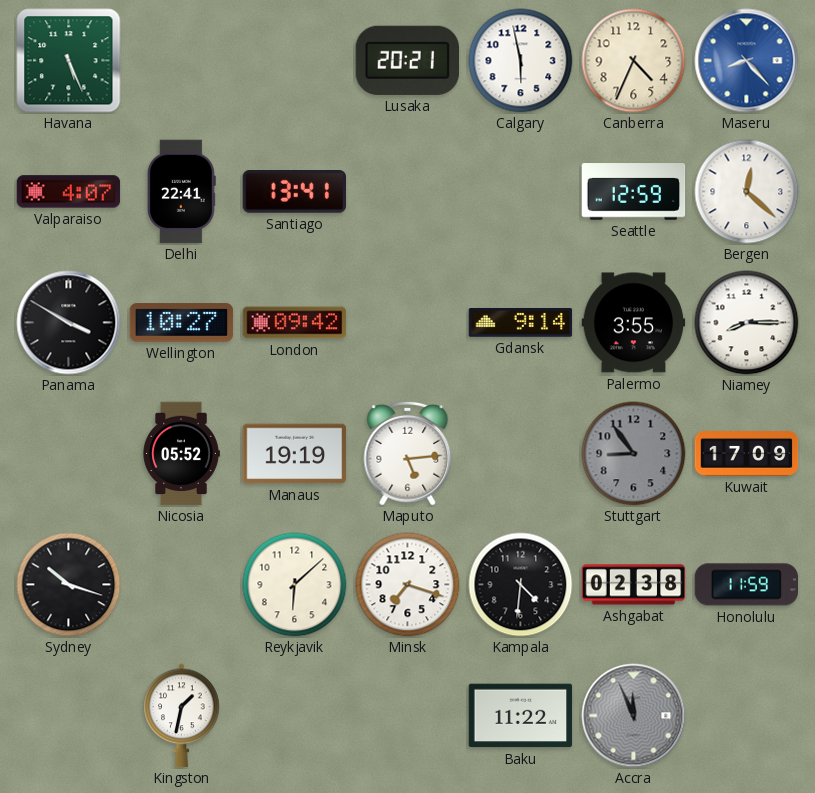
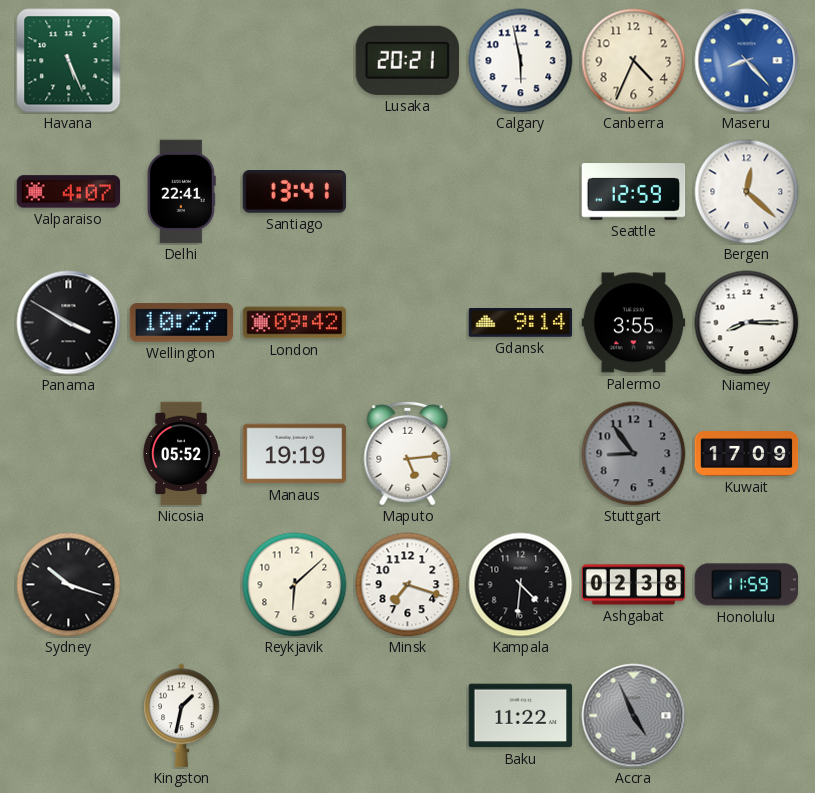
Accra: 11:56 -> 4:56
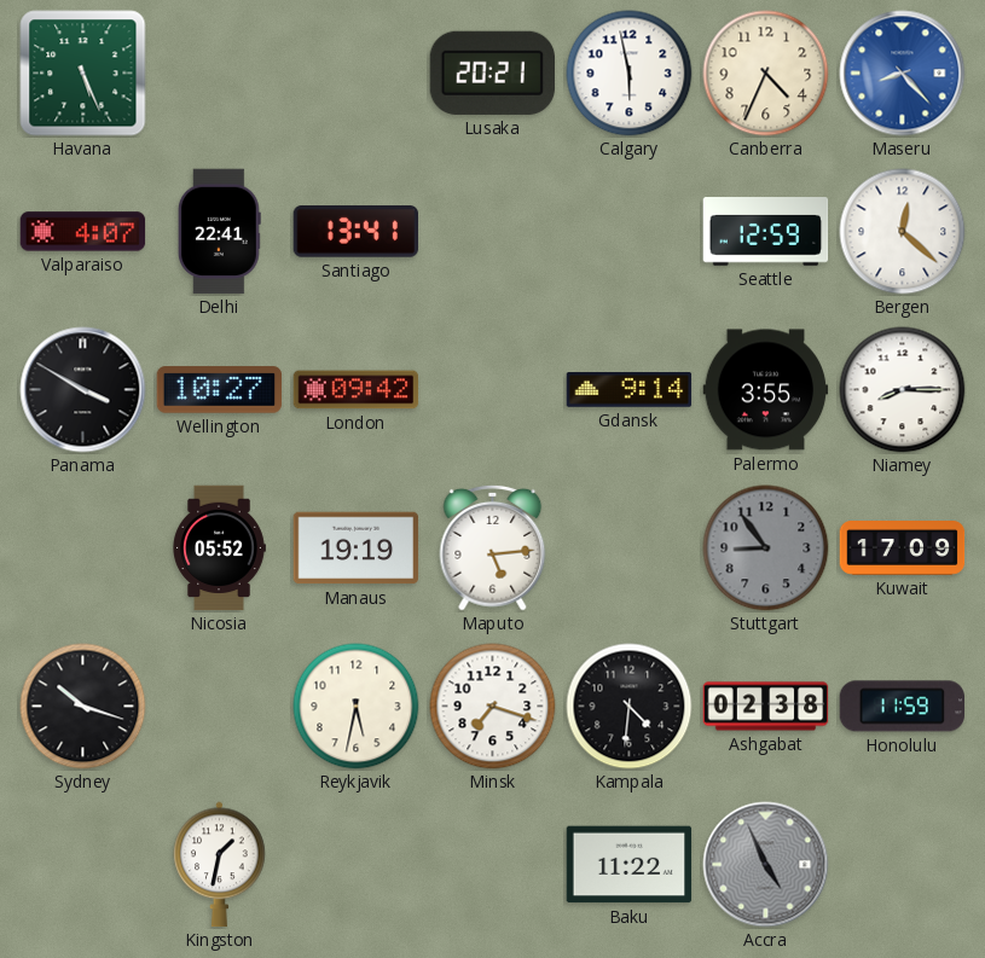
Reykjavik: 6:08 -> 5:32
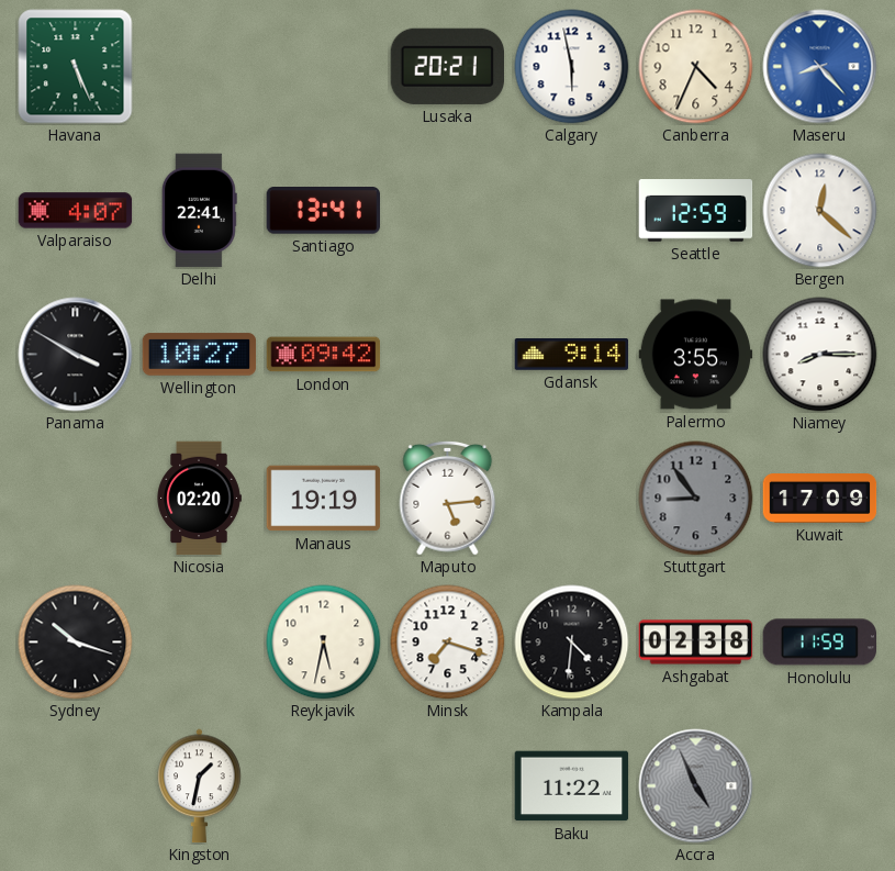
Nicosia: 05:52 -> 02:20
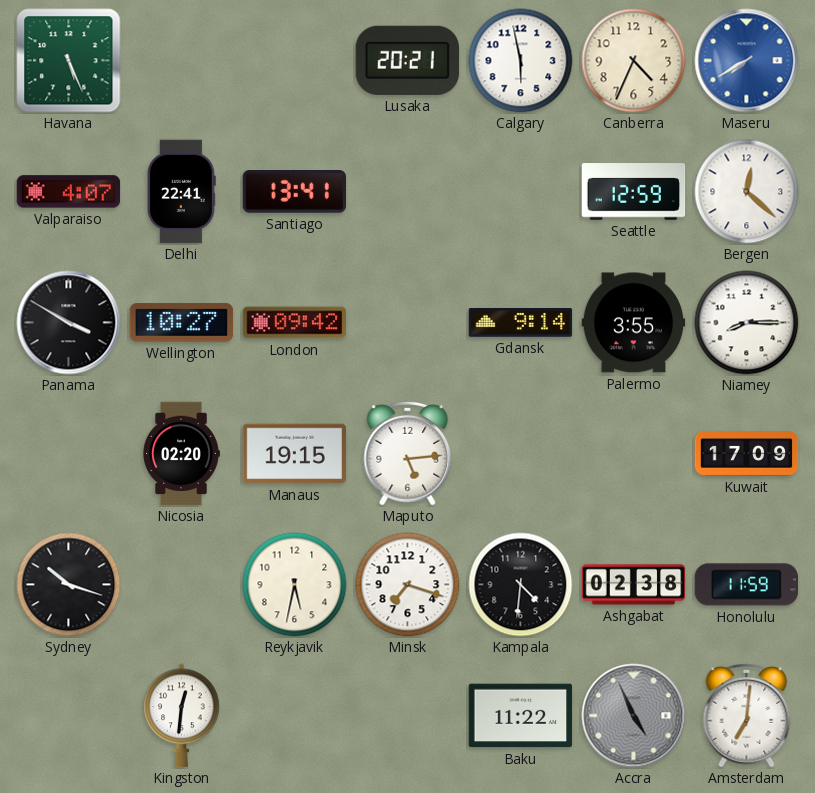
Maseru: 8:23 -> 7:40
Manaus: 19:19 -> 19:15
Stuttgart: 8:54 -> none
Kingston: 1:32 -> 12:31
Amsterdam: none -> 7:01
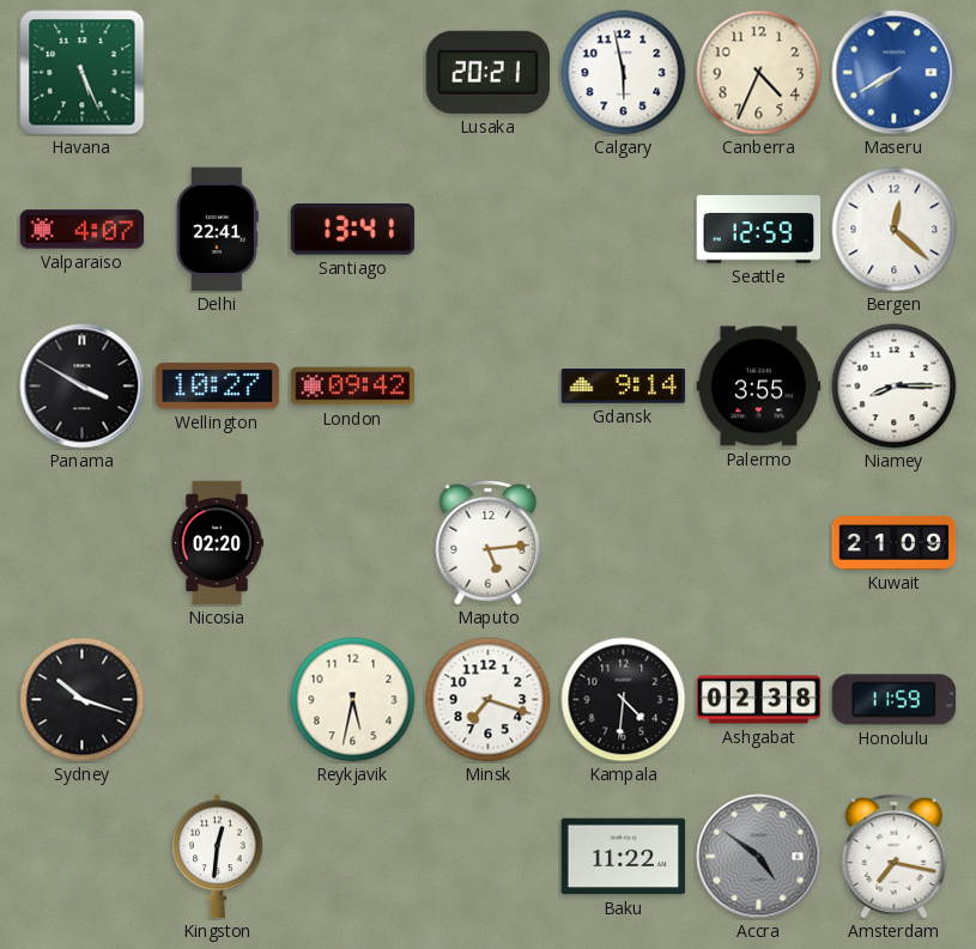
Manaus: 19:15 -> none
Kuwait: 17:09 -> 21:09
Accra: 4:56 -> 4:51
Amsterdam: 7:01 -> 7:17
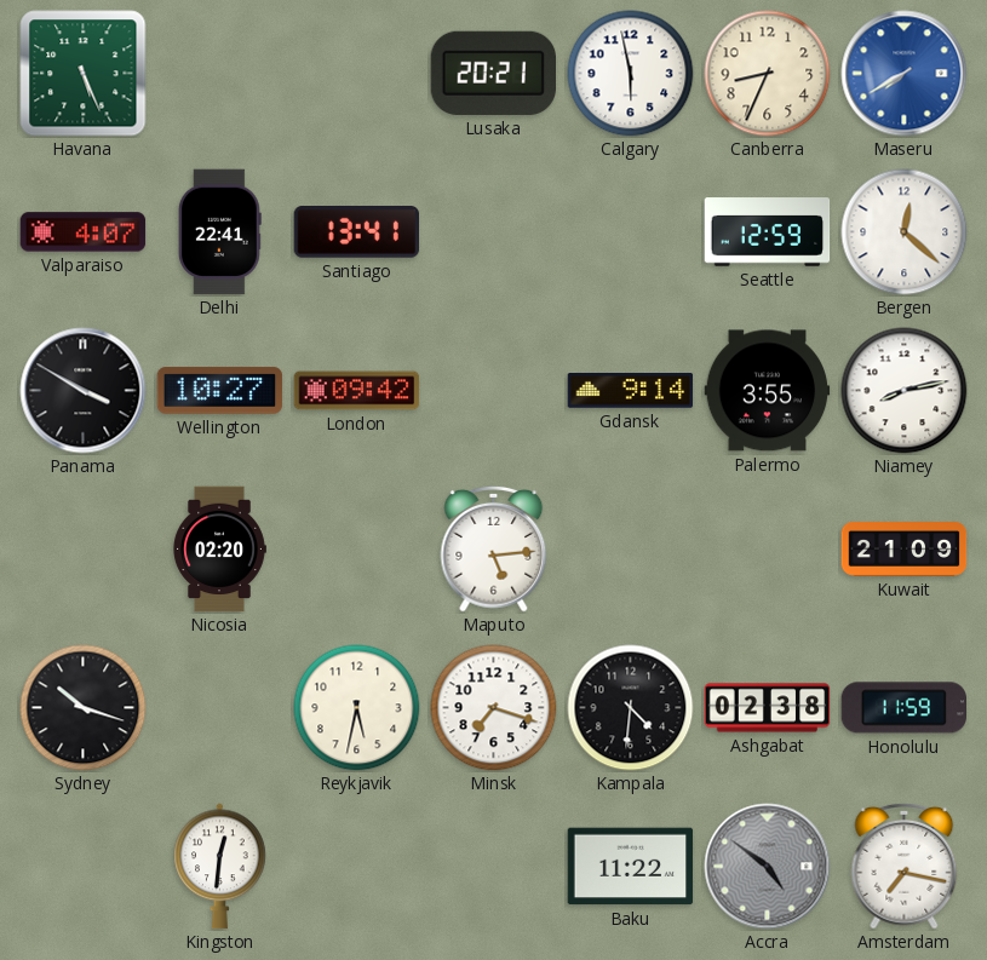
Canberra: 4:34 -> 8:34
Niamey: 8:15 -> 8:13
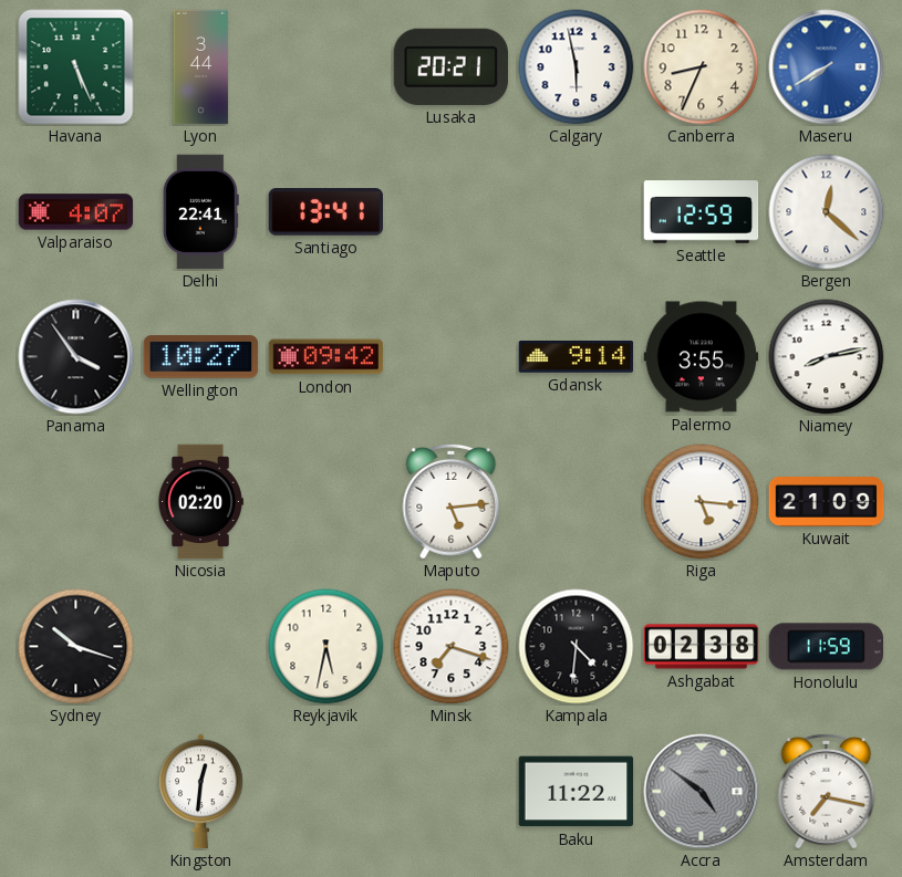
Lyon: none -> 3:44
Panama: 3:50 -> 3:54
Riga: none -> 5:16
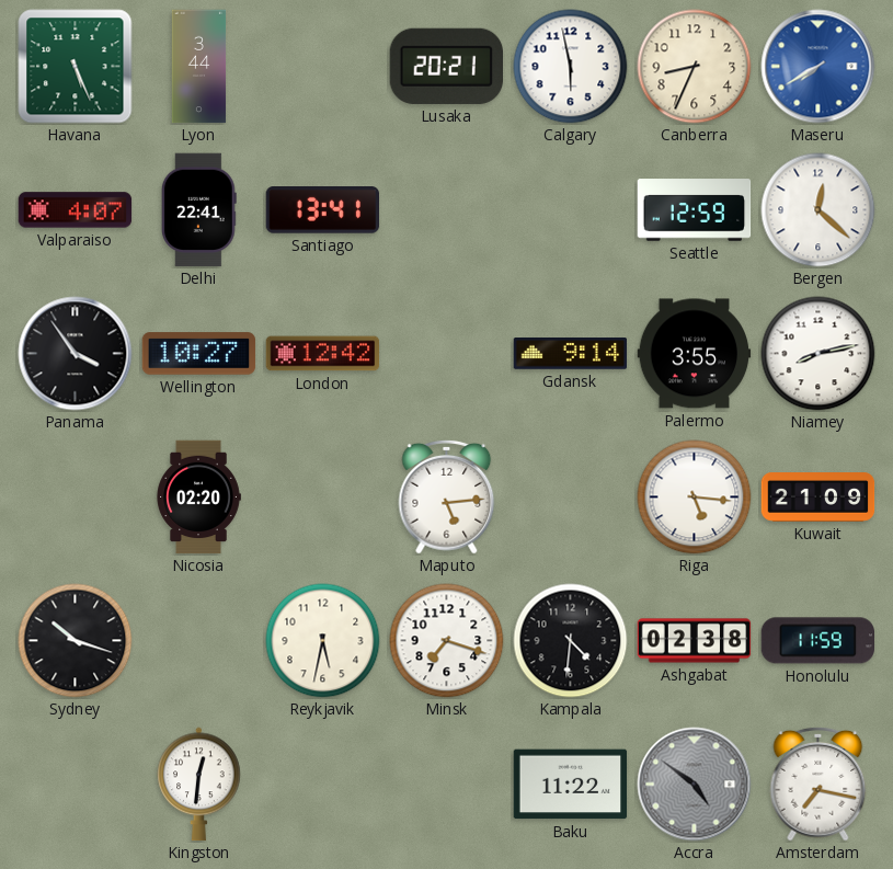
London: 09:42 -> 12:42
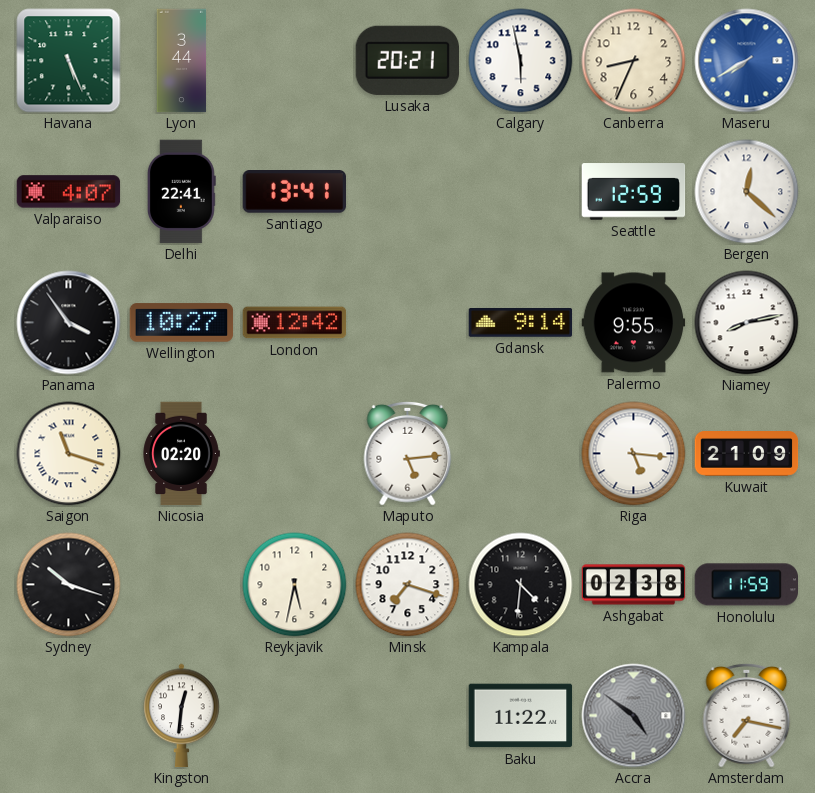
Palermo: 3:55 -> 9:55
Saigon: none -> 11:18
